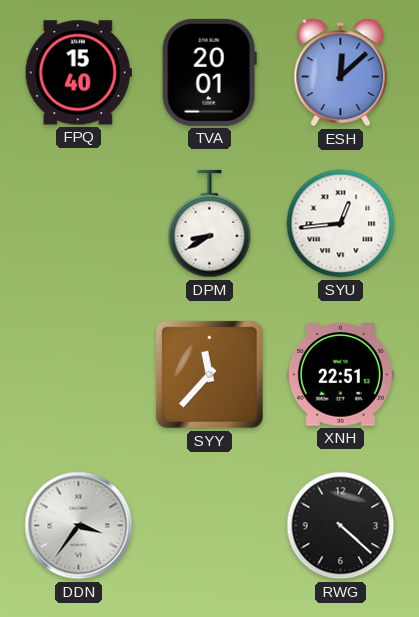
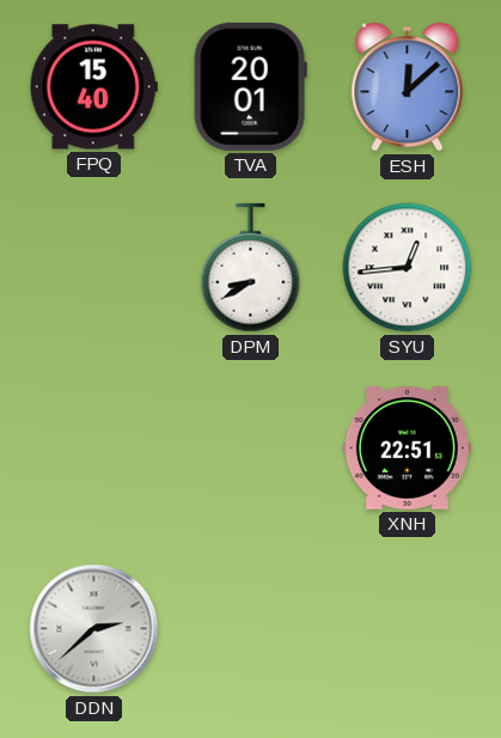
SYY: 11:37 -> none
DDN: 3:36 -> 2:38
RWG: 4:22 -> none
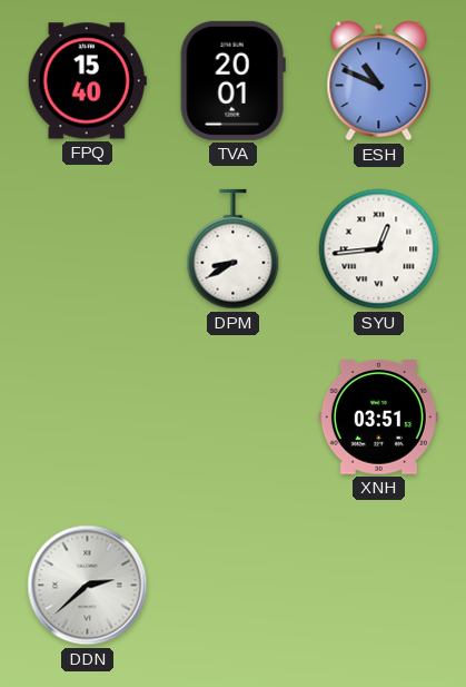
ESH: 12:08 -> 10:49
XNH: 22:51 -> 03:51
